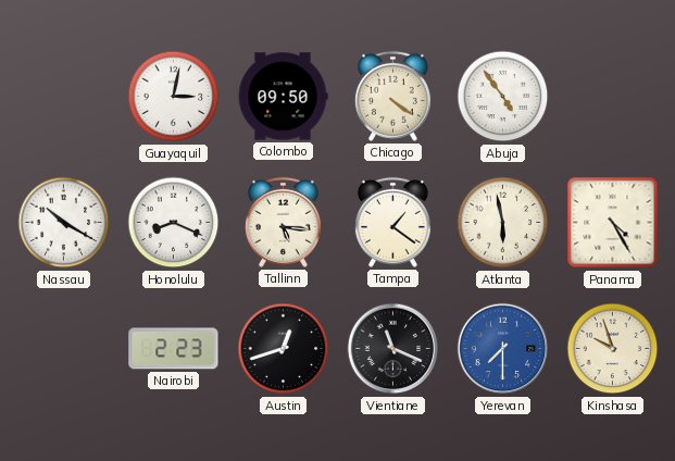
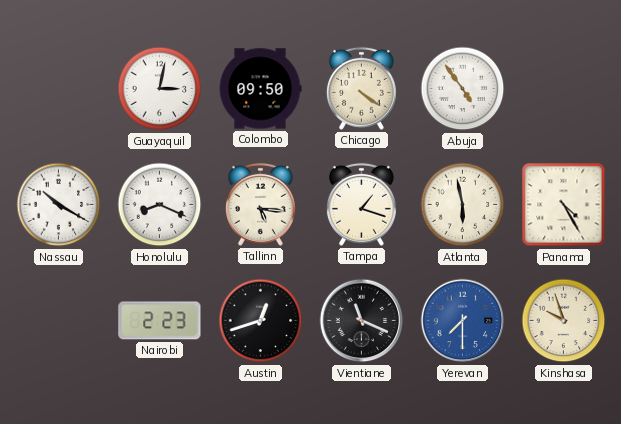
Tampa: 1:21 -> 1:18
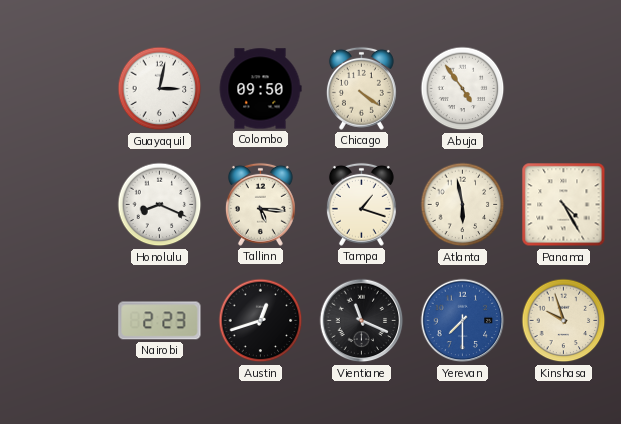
Nassau: 10:20 -> none
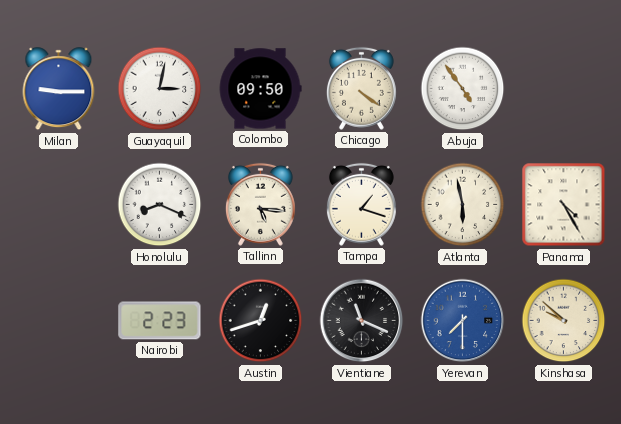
Milan: none -> 9:15
Kinshasa: 9:57 -> 9:52
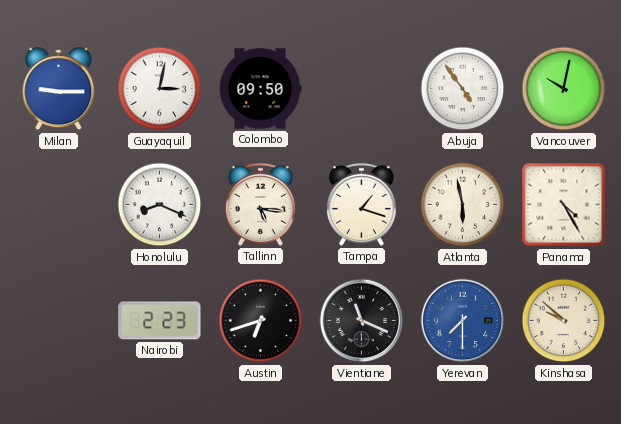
Chicago: 4:21 -> none
Vancouver: none -> 10:02
Austin: 12:42 -> 6:42
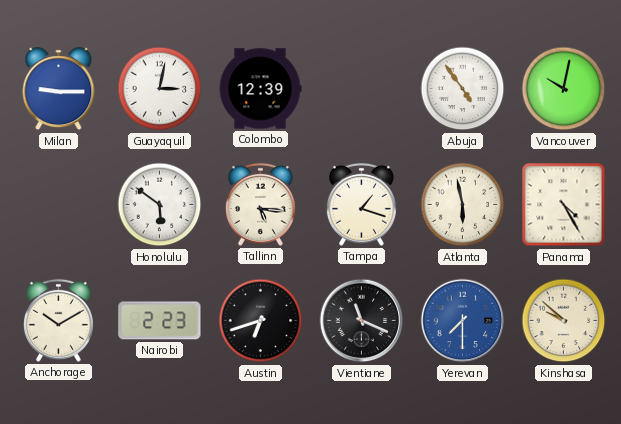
Colombo: 09:50 -> 12:39
Honolulu: 8:19 -> 5:51
Anchorage: none -> 10:10
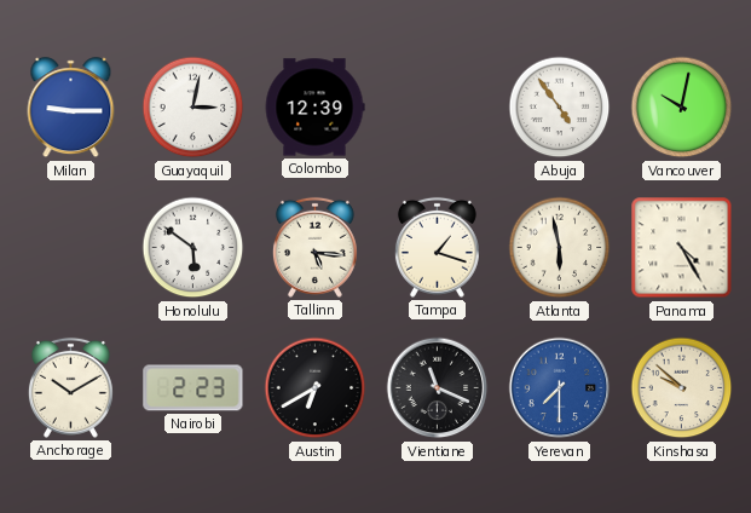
Austin: 6:42 -> 6:40
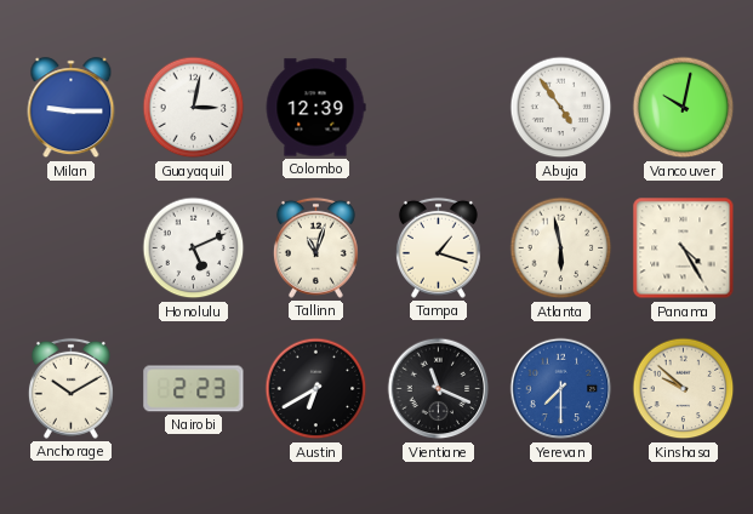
Honolulu: 5:51 -> 5:11
Tallinn: 5:16 -> 11:03
